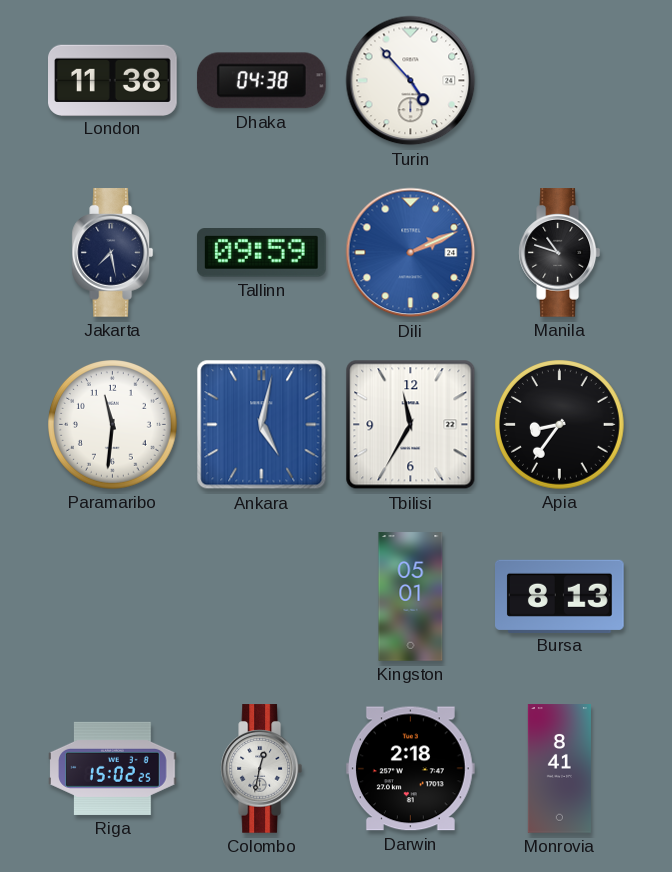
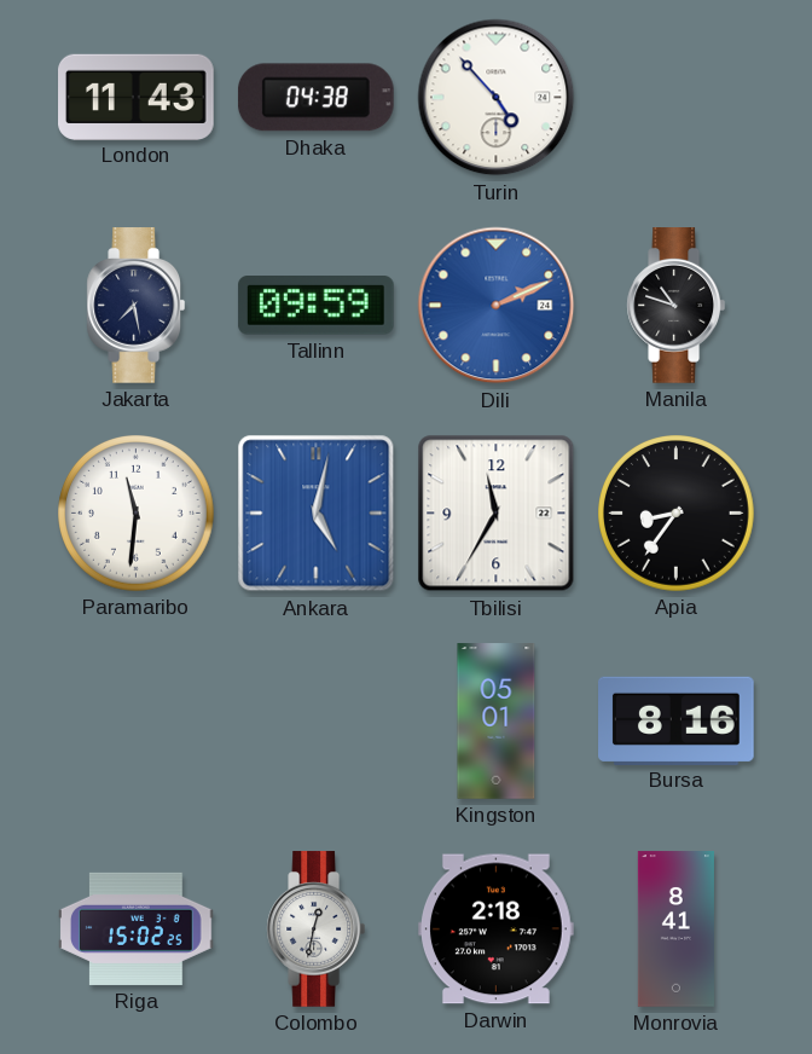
London: 11:38 -> 11:43
Bursa: 8:13 -> 8:16
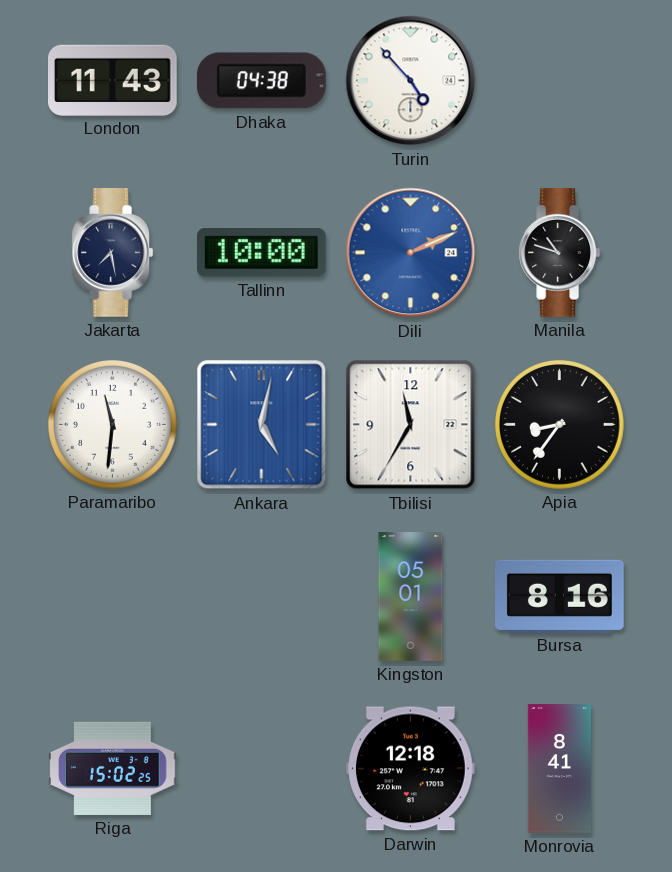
Tallinn: 09:59 -> 10:00
Colombo: 12:32 -> none
Darwin: 2:18 -> 12:18
